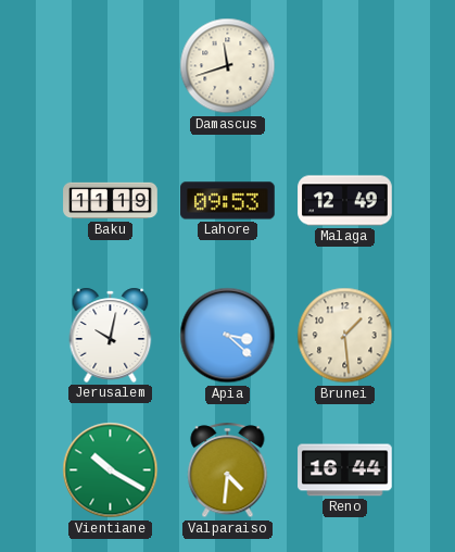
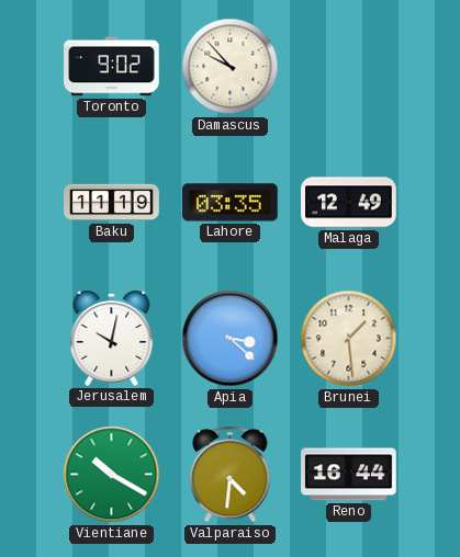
Toronto: none -> 9:02
Damascus: 11:42 -> 9:53
Lahore: 09:53 -> 03:35
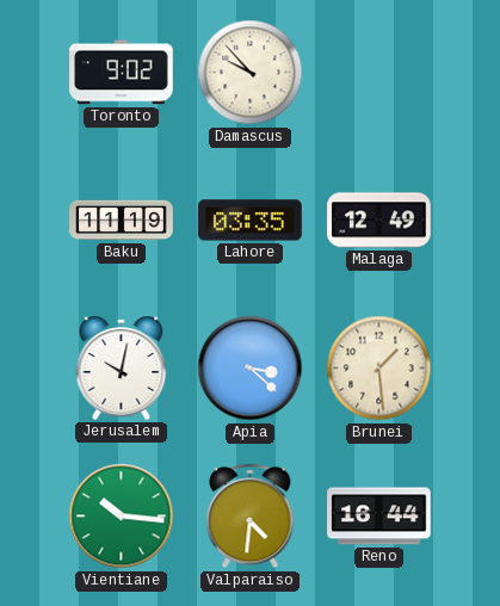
Vientiane: 10:20 -> 10:16
